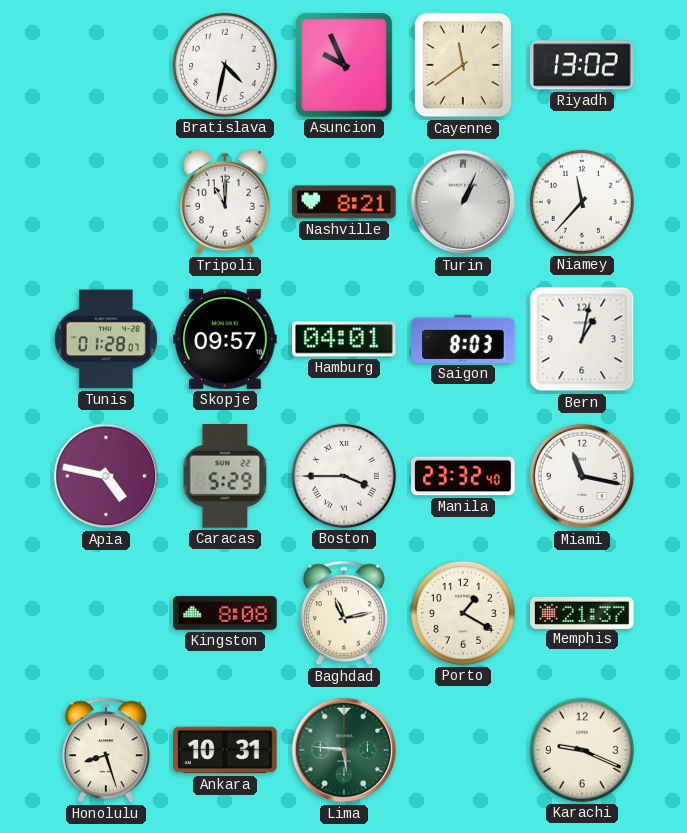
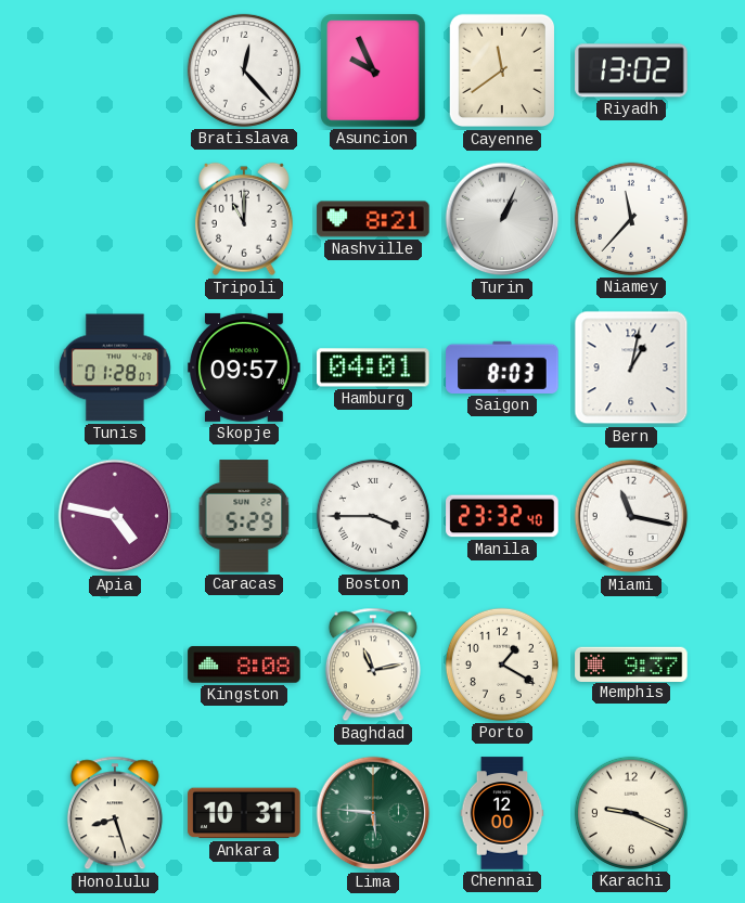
Bratislava: 4:32 -> 12:23
Memphis: 21:37 -> 9:37
Chennai: none -> 12:00
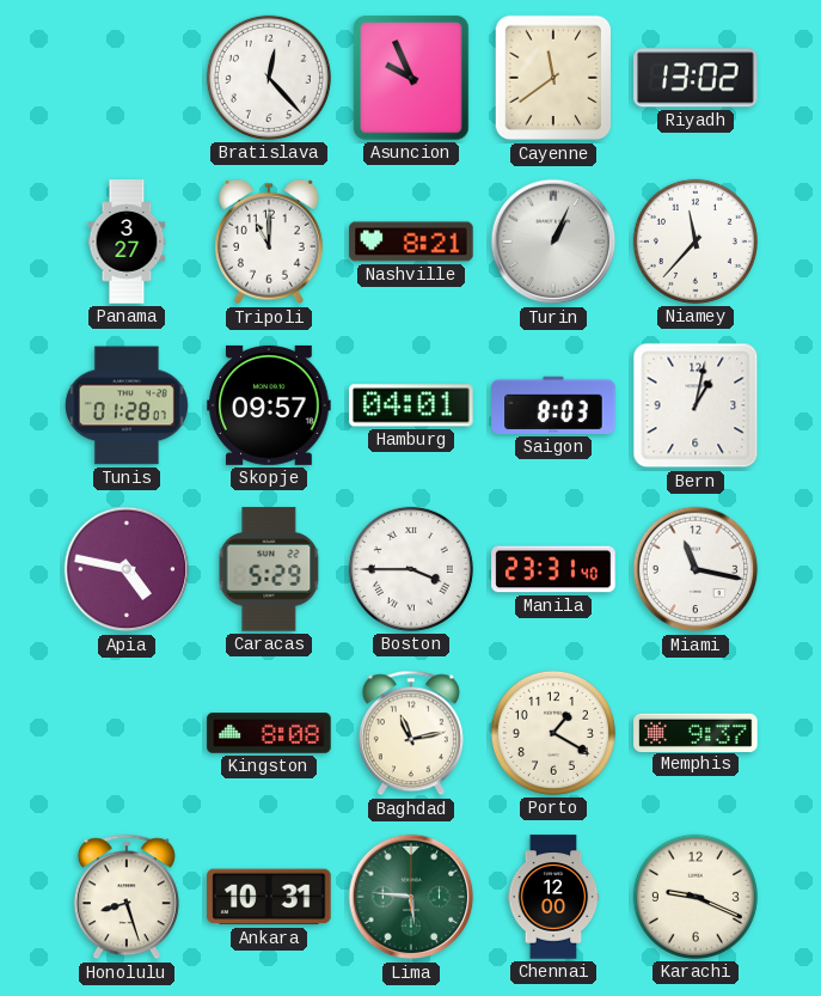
Panama: none -> 3:27
Manila: 23:32 -> 23:31
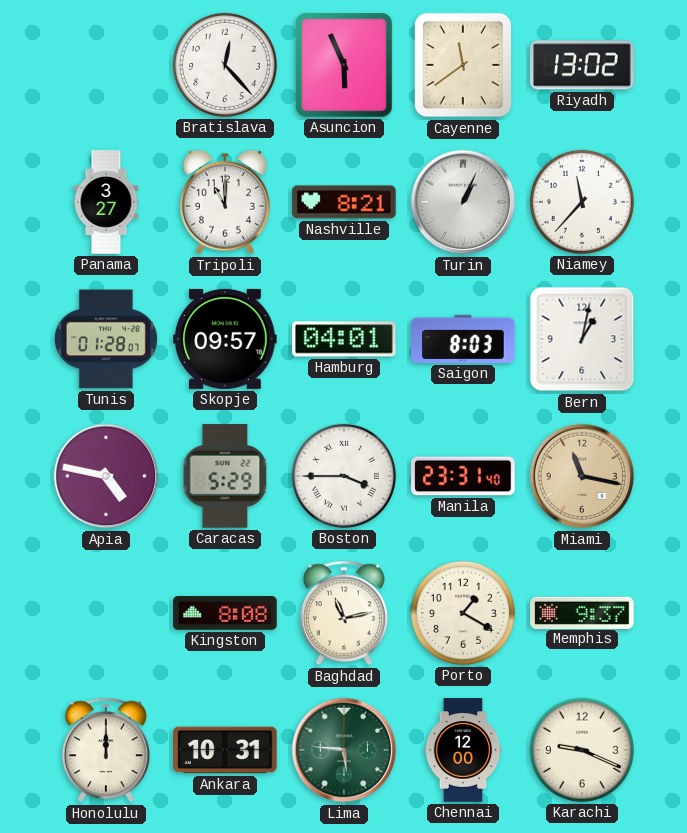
Asuncion: 9:56 -> 5:56
Miami dial: white -> champagne
Honolulu: 8:27 -> 12:00
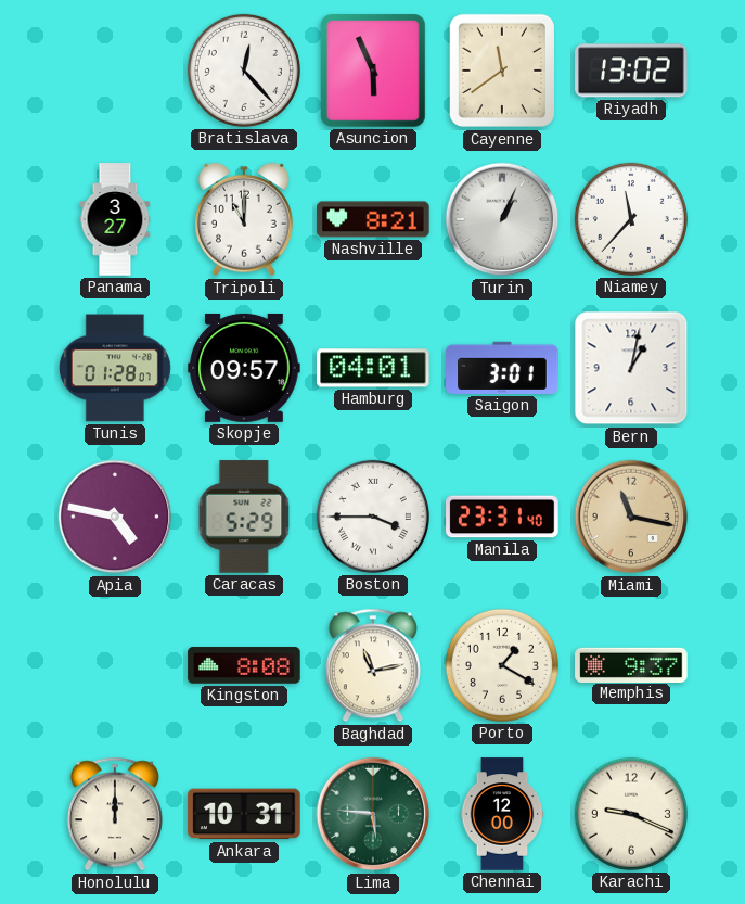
Saigon: 8:03 -> 3:01
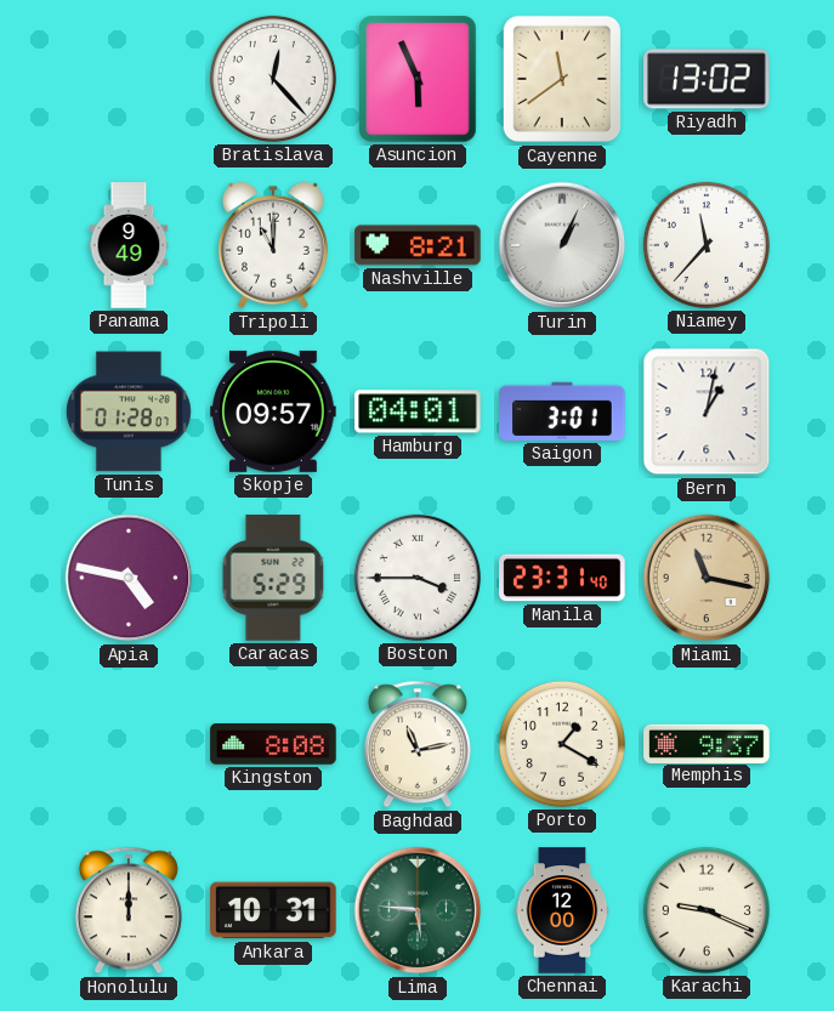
Panama: 3:27 -> 9:49
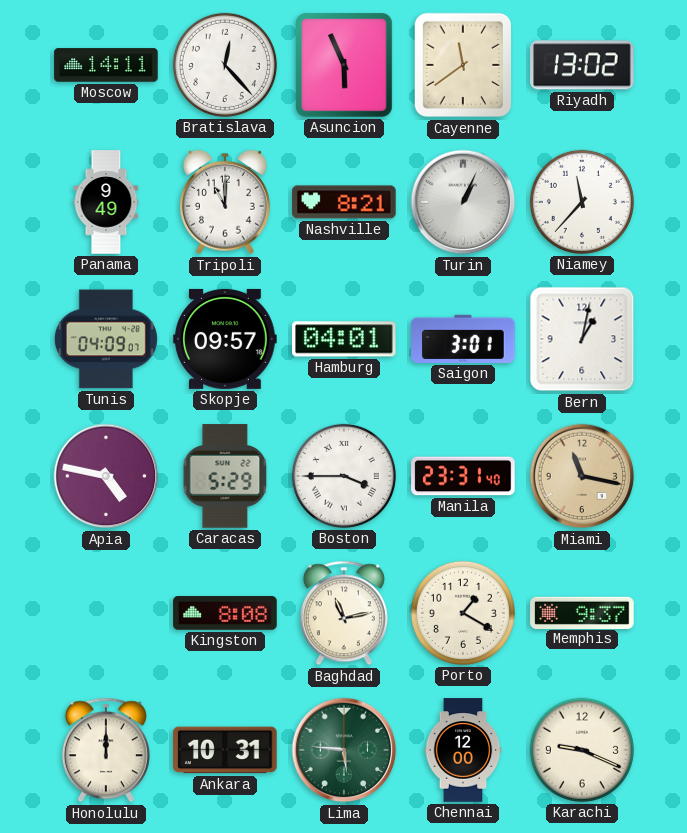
Moscow: none -> 14:11
Tunis: 01:28 -> 04:09
